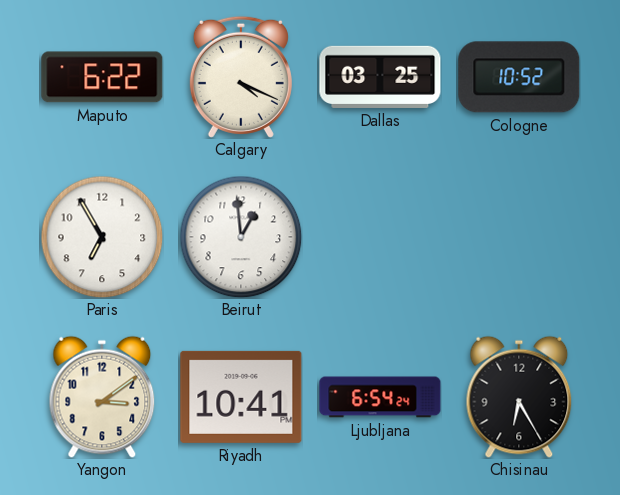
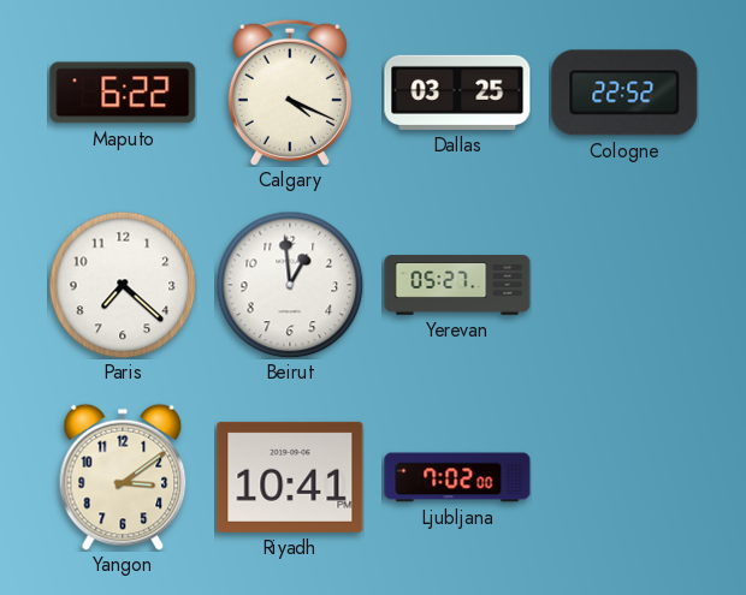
Cologne: 10:52 -> 22:52
Paris: 6:55 -> 7:22
Yerevan: none -> 05:27
Ljubljana: 6:54 -> 7:02
Chisinau: 6:25 -> none
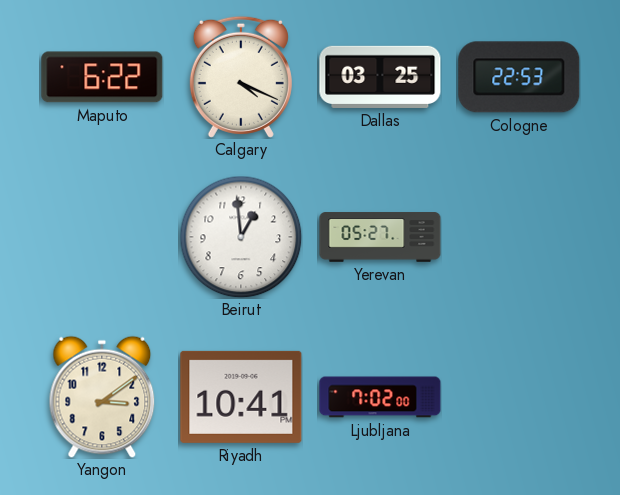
Cologne: 22:52 -> 22:53
Paris: 7:22 -> none
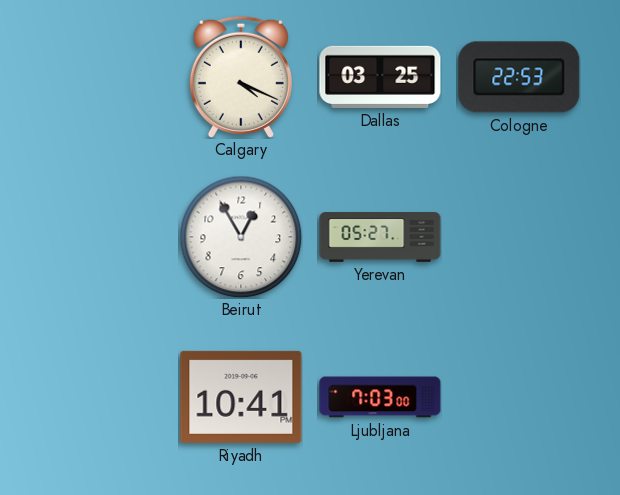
Maputo: 6:22 -> none
Beirut: 12:59 -> 12:55
Yangon: 3:09 -> none
Ljubljana: 7:02 -> 7:03
